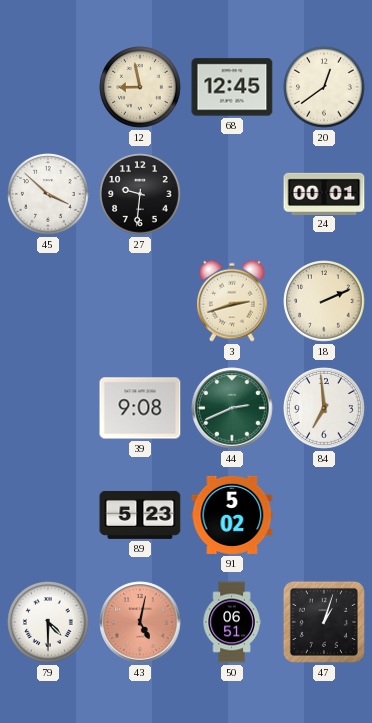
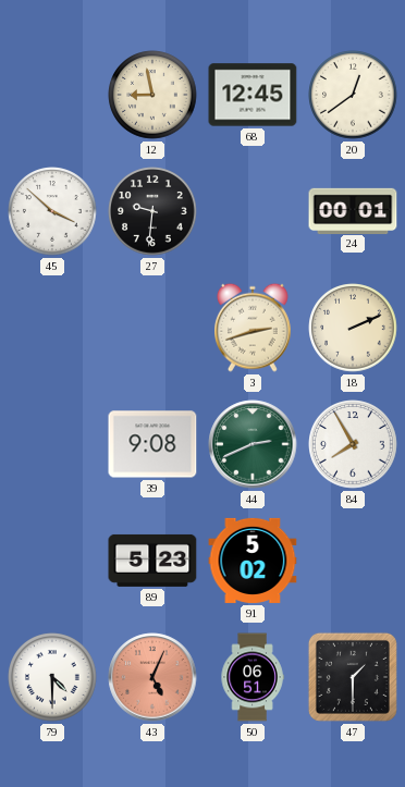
84: 6:59 -> 7:55
43: 5:02 -> 5:04
47: 1:03 -> 1:30
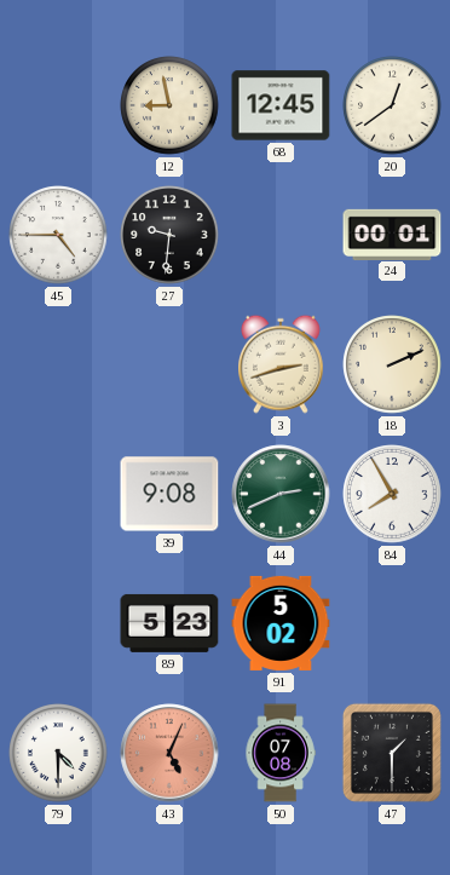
45: 3:52 -> 4:45
50: 06:51 -> 07:08
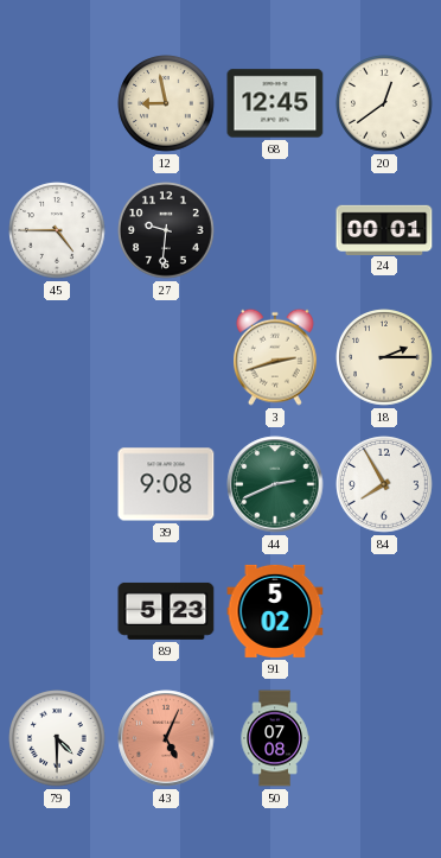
18: 2:11 -> 2:15
47: 1:30 -> none
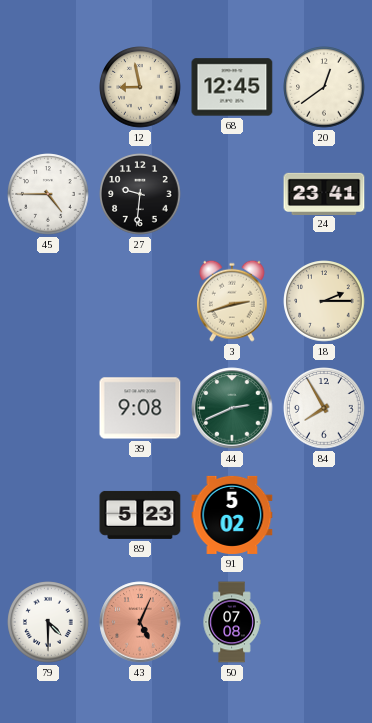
24: 00:01 -> 23:41
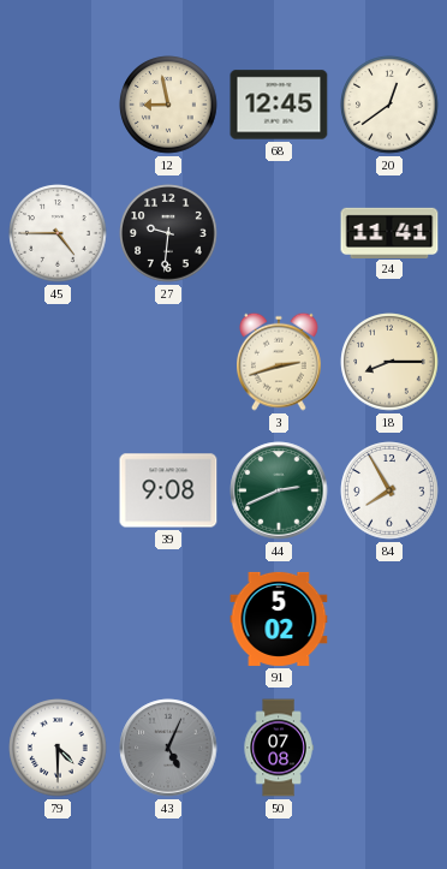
24: 23:41 -> 11:41
18: 2:15 -> 8:15
89: 5:23 -> none
43 dial: salmon -> grey
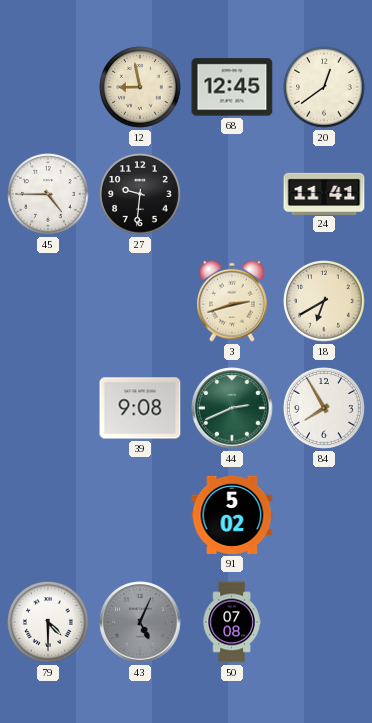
18: 8:15 -> 6:40
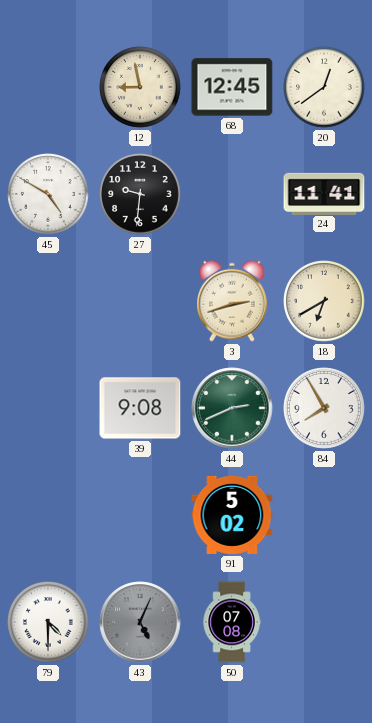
45: 4:45 -> 4:50
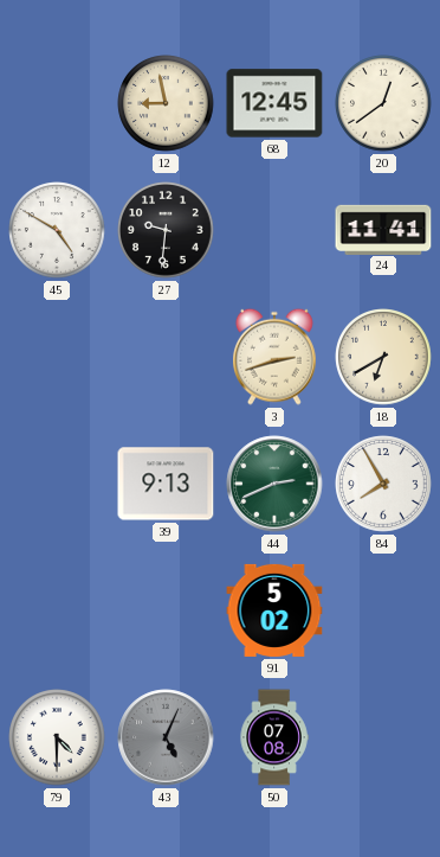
39: 9:08 -> 9:13
